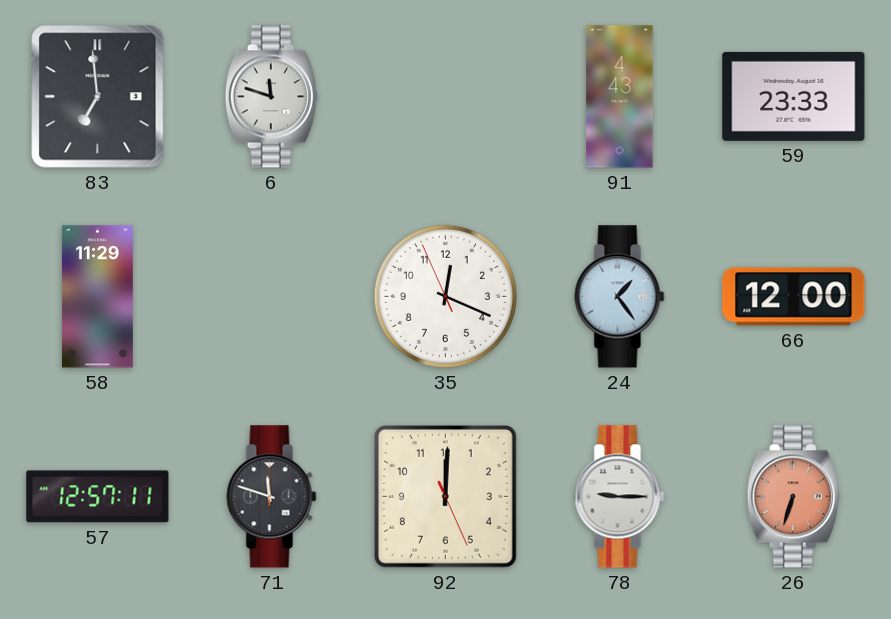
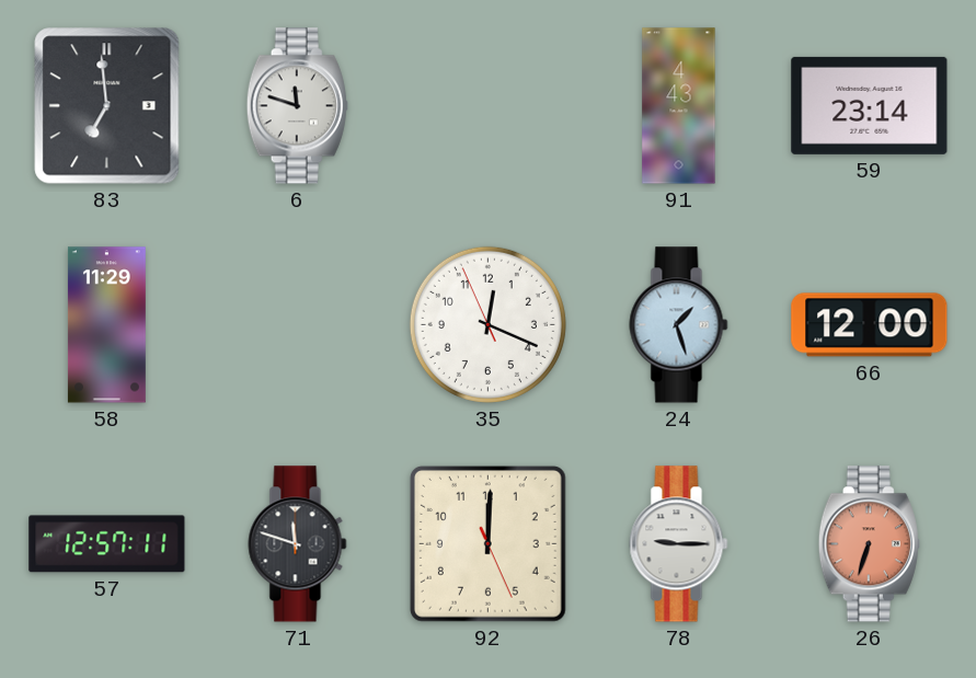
59: 23:33 -> 23:14
24: 1:24 -> 1:27
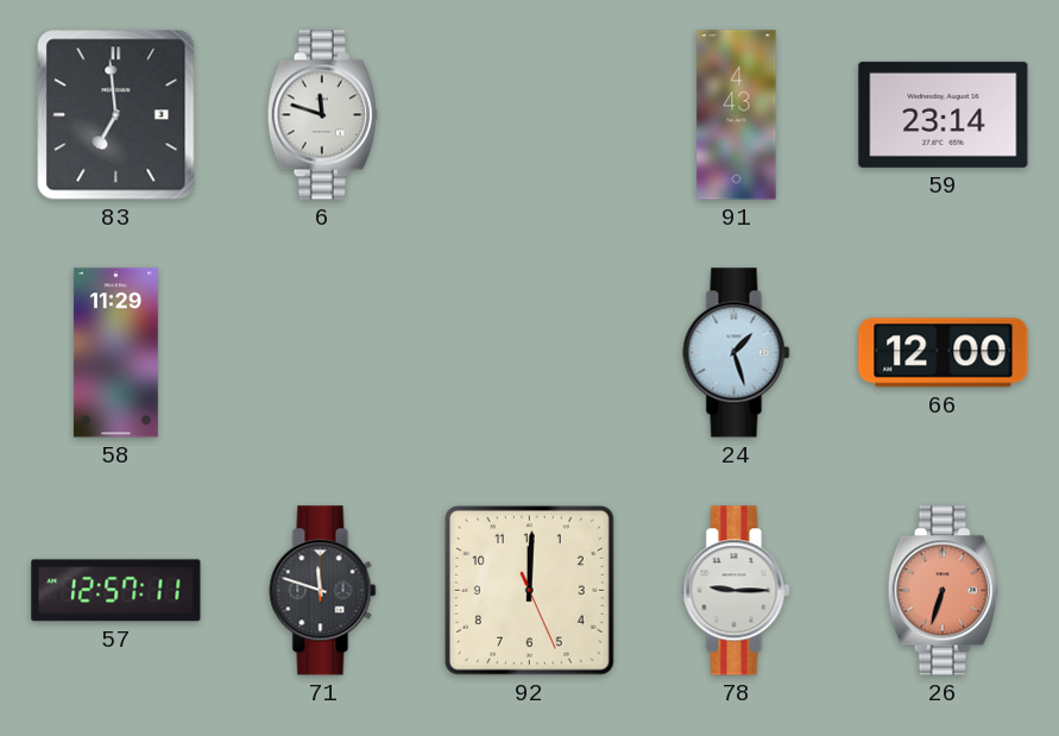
35: 12:18 -> none
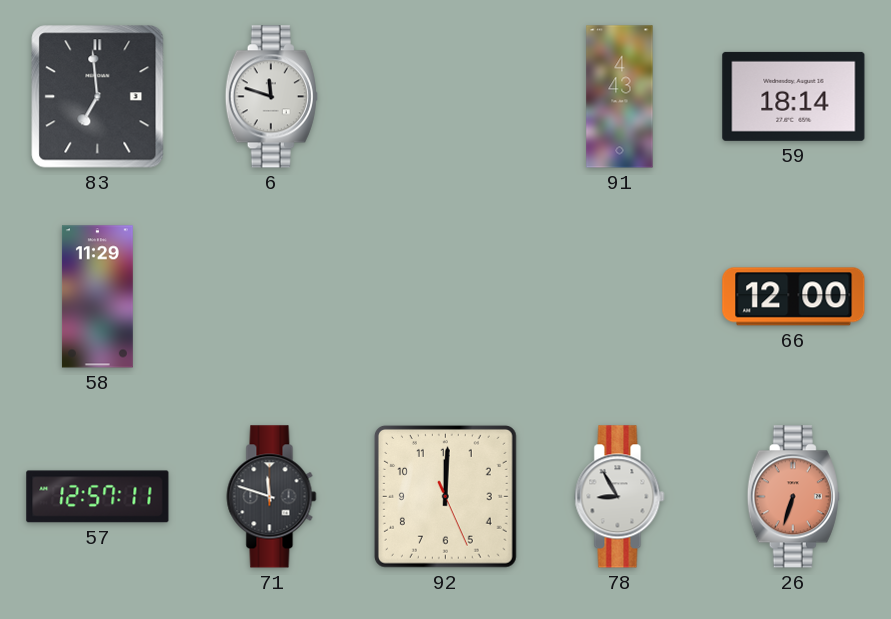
59: 23:14 -> 18:14
24: 1:27 -> none
78: 9:15 -> 8:55
